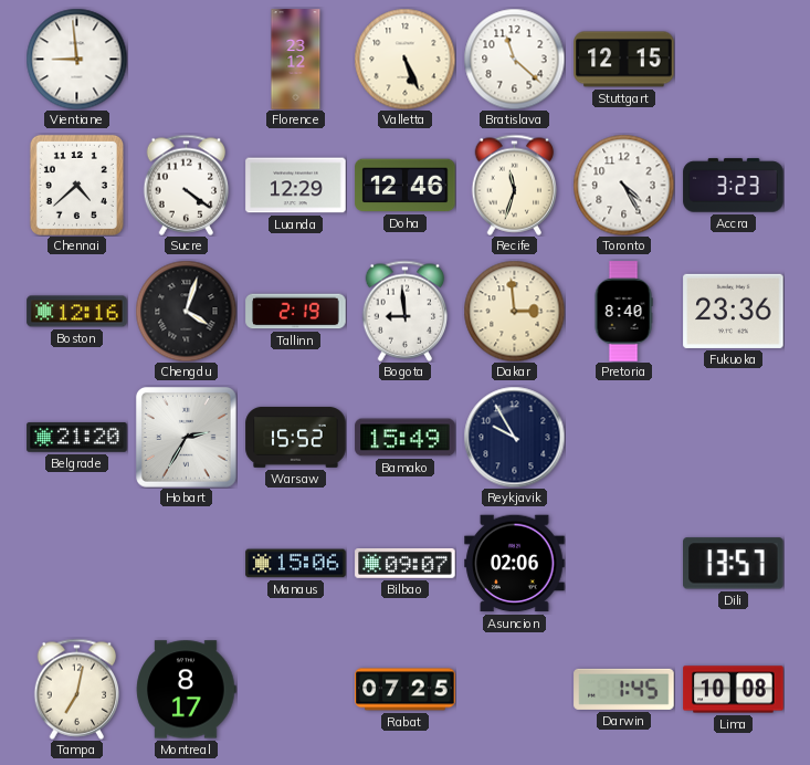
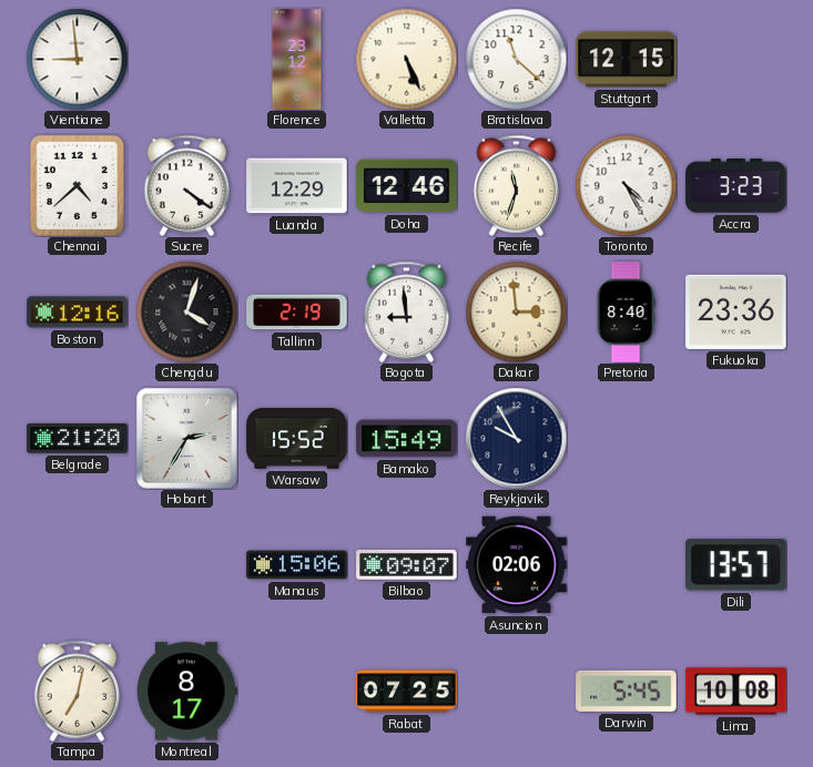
Darwin: 1:45 -> 5:45
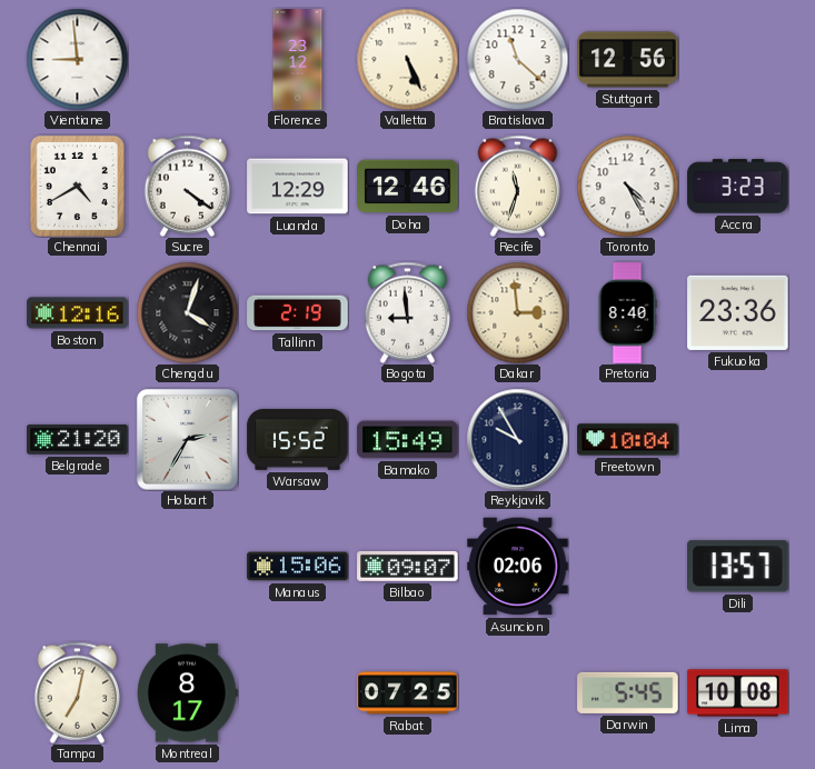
Stuttgart: 12:15 -> 12:56
Chennai: 4:38 -> 4:40
Freetown: none -> 10:04
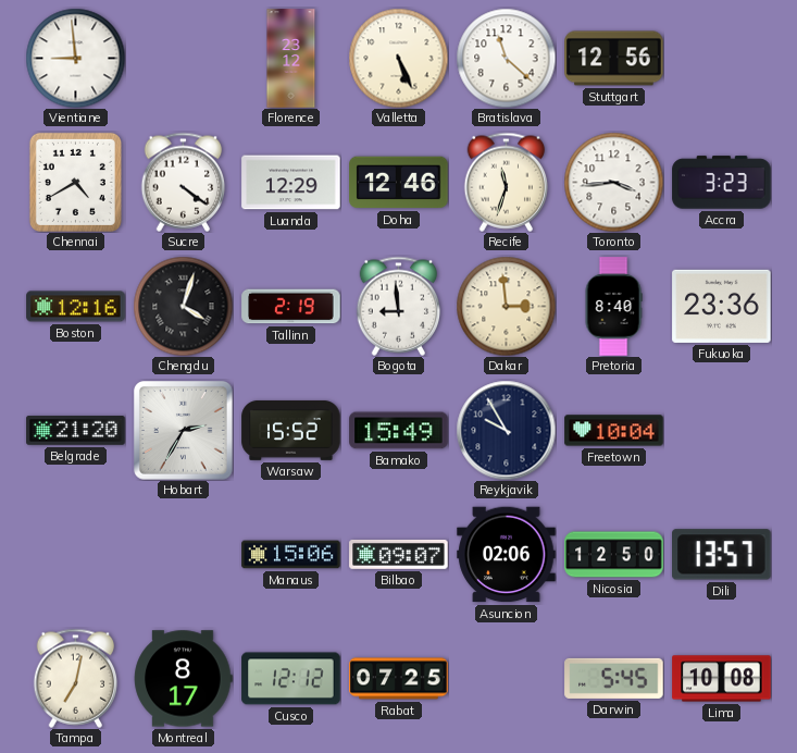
Toronto: 4:25 -> 3:44
Nicosia: none -> 12:50
Cusco: none -> 12:12
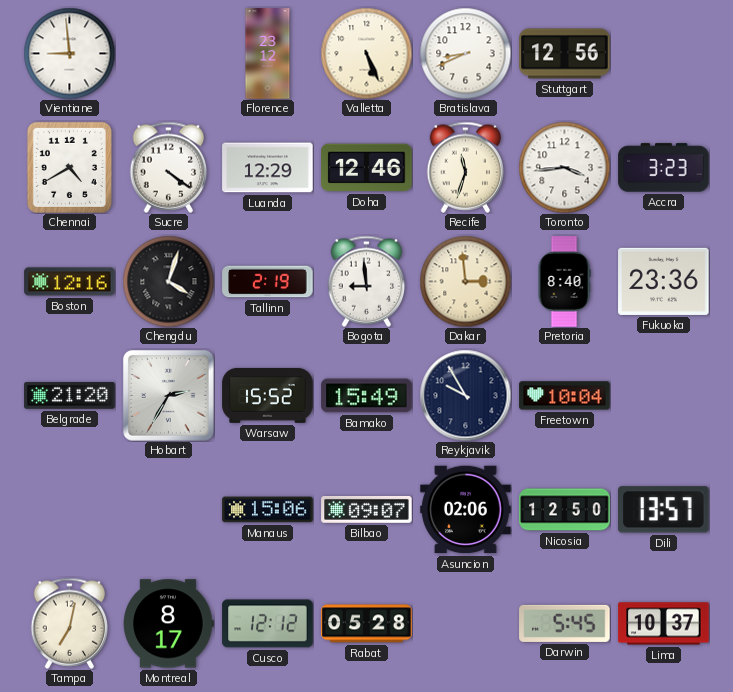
Bratislava: 11:22 -> 8:41
Rabat: 07:25 -> 05:28
Lima: 10:08 -> 10:37
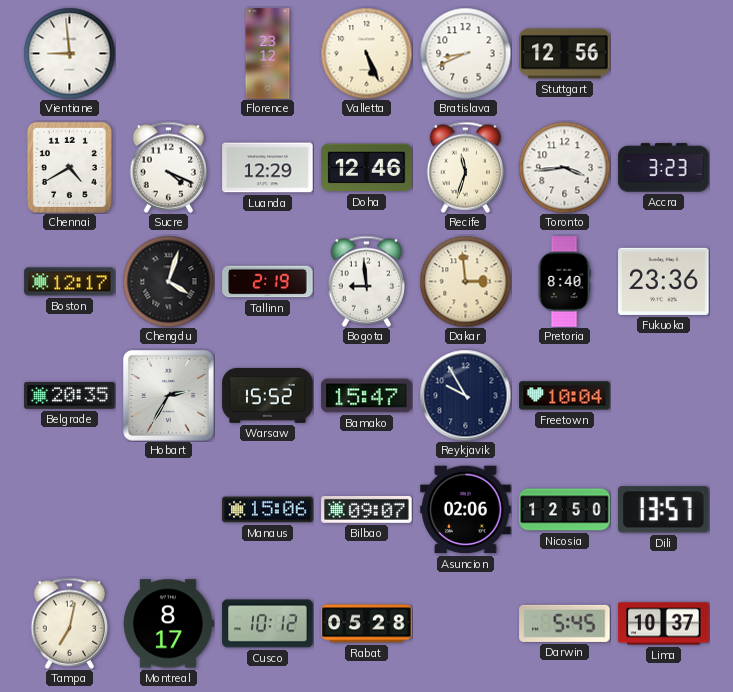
Sucre: 4:21 -> 4:19
Boston: 12:16 -> 12:17
Belgrade: 21:20 -> 20:35
Bamako: 15:49 -> 15:47
Cusco: 12:12 -> 10:12
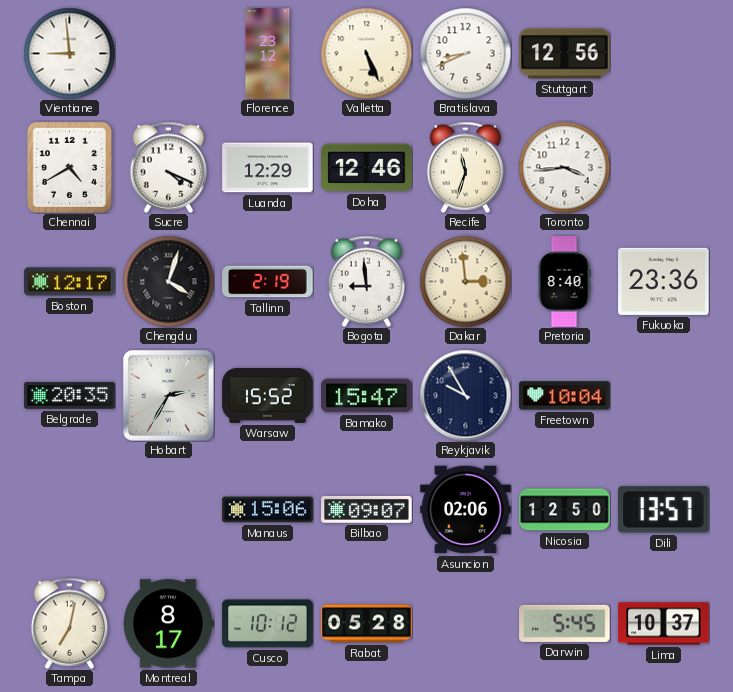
Accra: 3:23 -> none
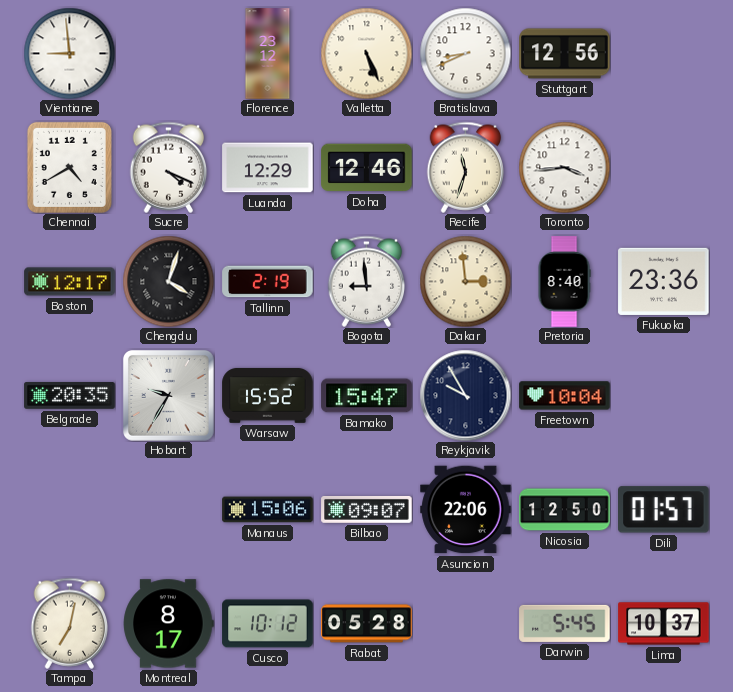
Hobart: 2:35 -> 9:35
Asuncion: 02:06 -> 22:06
Dili: 13:57 -> 01:57
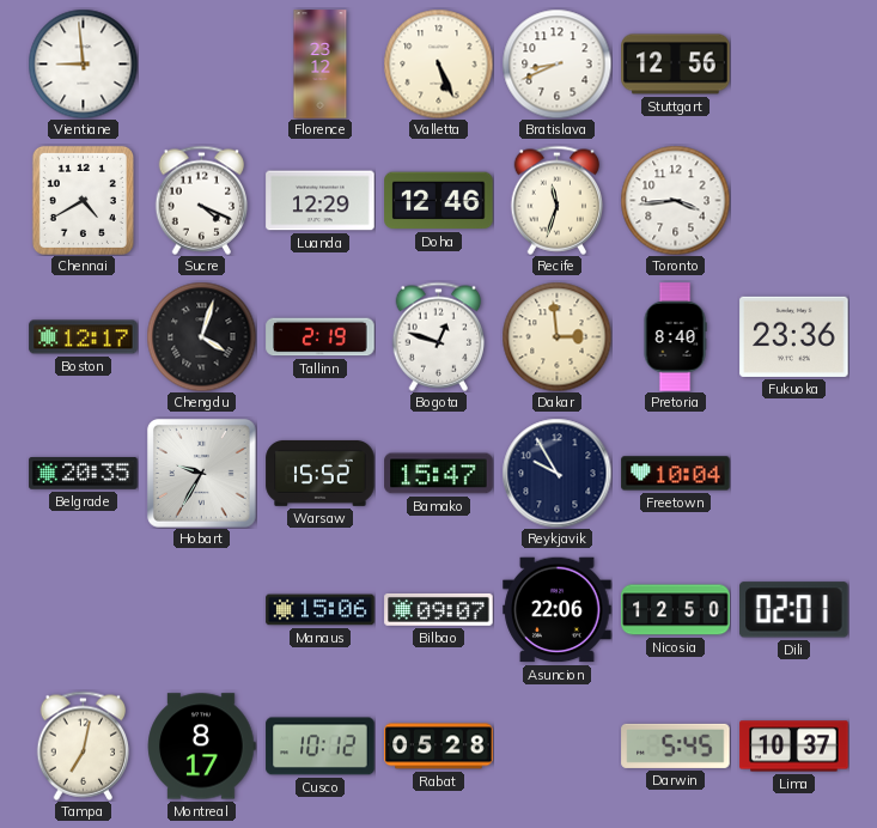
Bogota: 8:59 -> 12:48
Dili: 01:57 -> 02:01
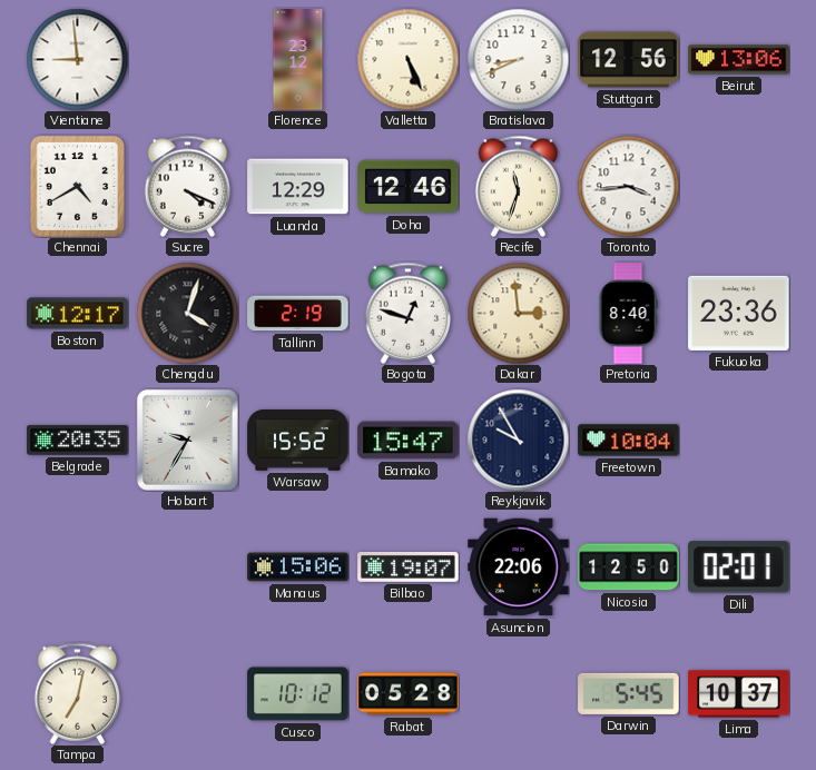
Beirut: none -> 13:06
Bilbao: 09:07 -> 19:07
Montreal: 8:17 -> none
